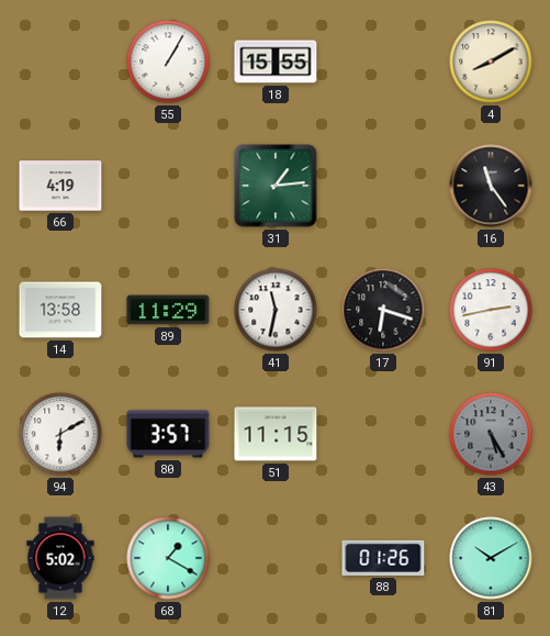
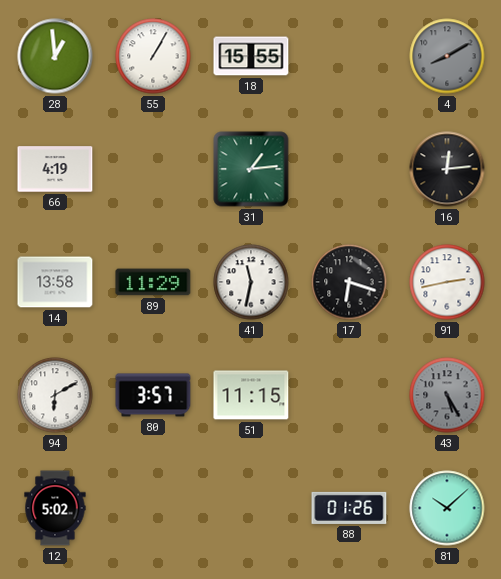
28: none -> 12:59
4 dial: cream -> grey
16: 11:24 -> 12:14
68: 1:20 -> none
81: 10:10 -> 10:08
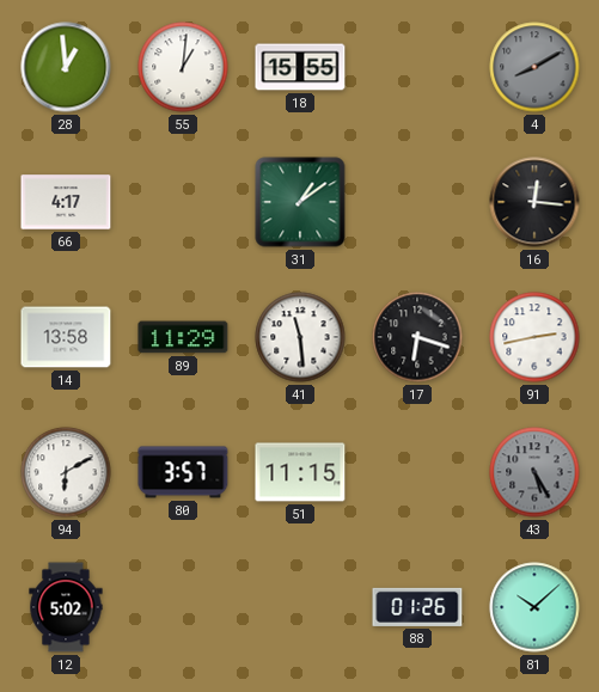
55: 1:05 -> 1:01
66: 4:19 -> 4:17
31: 1:14 -> 1:09
16: 12:14 -> 12:16
41: 11:32 -> 11:29
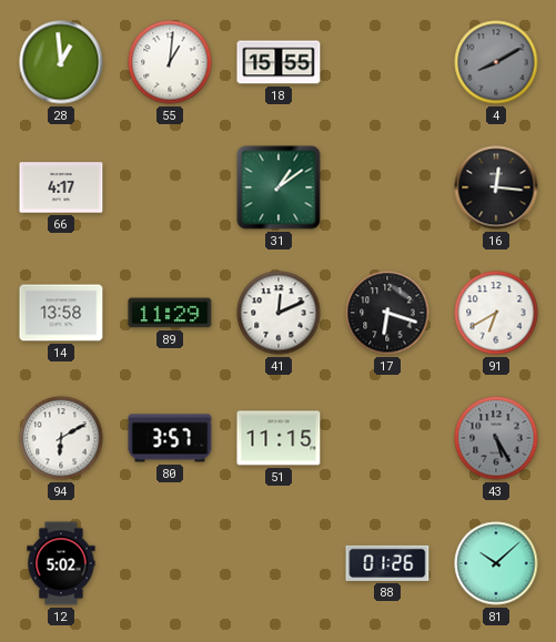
41: 11:29 -> 12:11
91: 2:43 -> 6:40
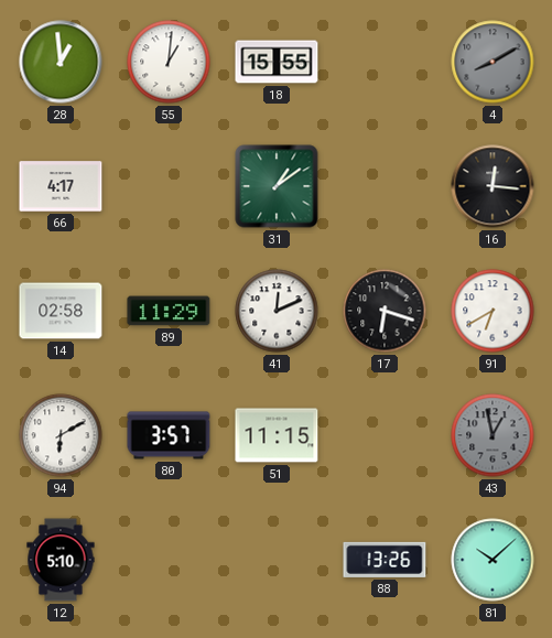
14: 13:58 -> 02:58
43: 5:25 -> 12:58
12: 5:02 -> 5:10
88: 01:26 -> 13:26
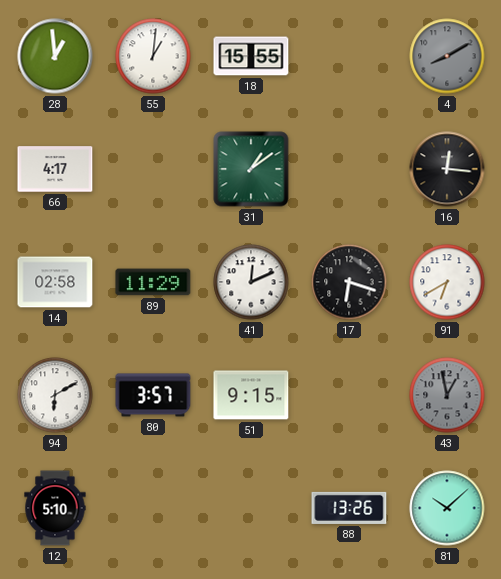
51: 11:15 -> 9:15
